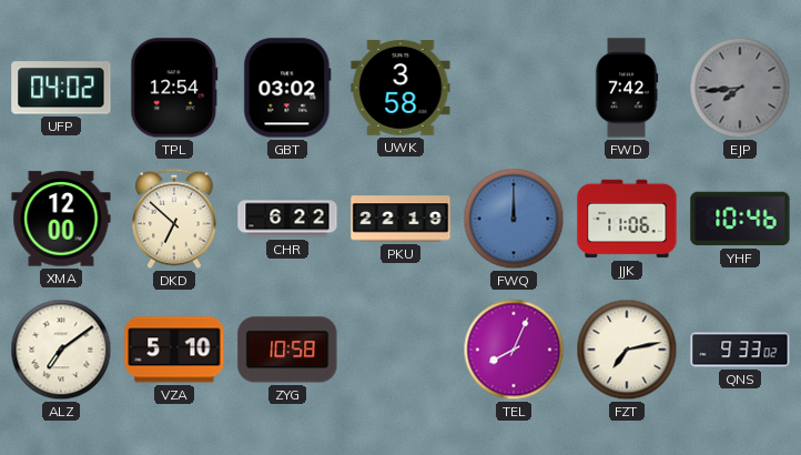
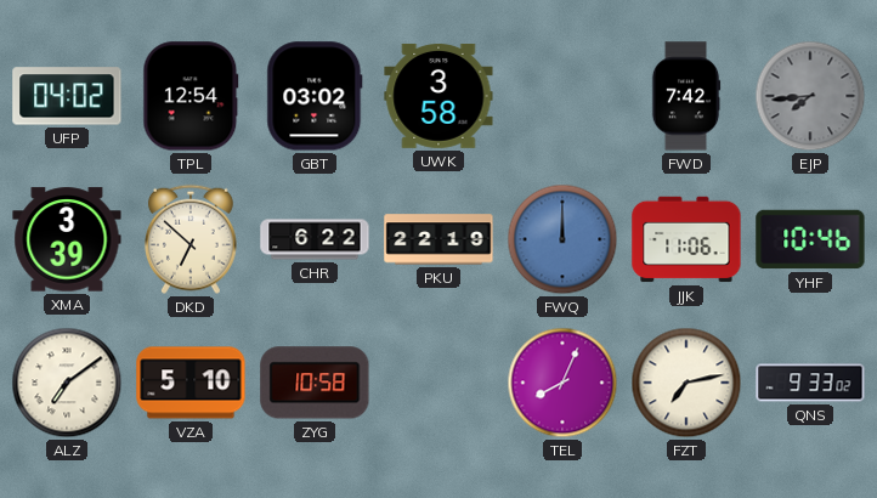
XMA: 12:00 -> 3:39
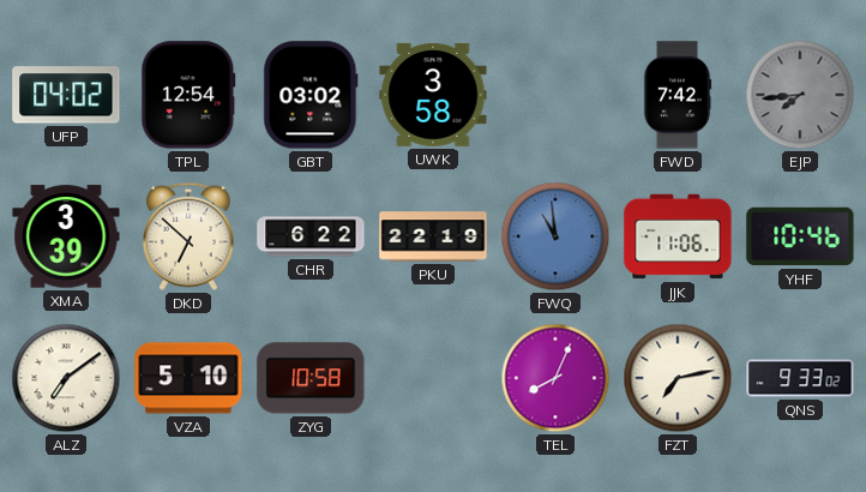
FWQ: 12:00 -> 10:59
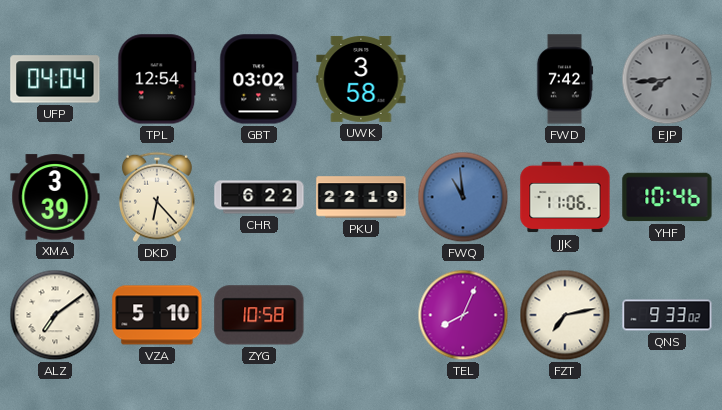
UFP: 04:02 -> 04:04
DKD: 6:52 -> 6:23
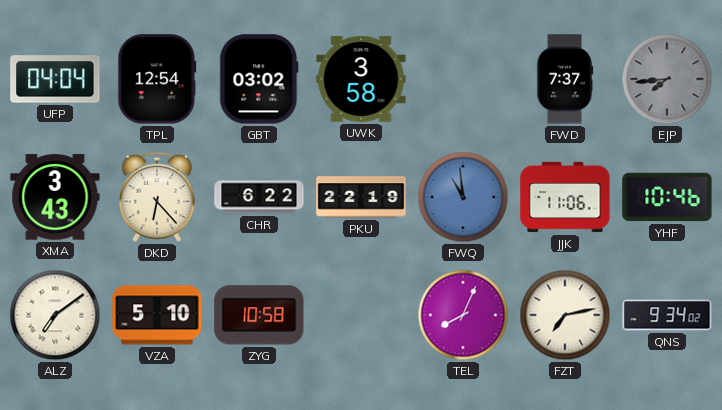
FWD: 7:42 -> 7:37
XMA: 3:39 -> 3:43
QNS: 9:33 -> 9:34
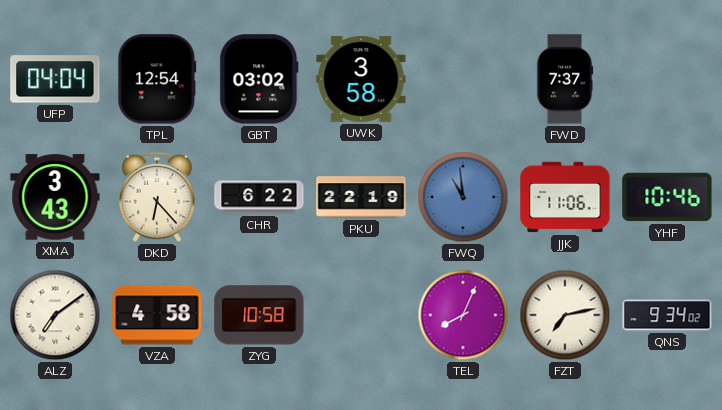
EJP: 7:44 -> none
VZA: 5:10 -> 4:58
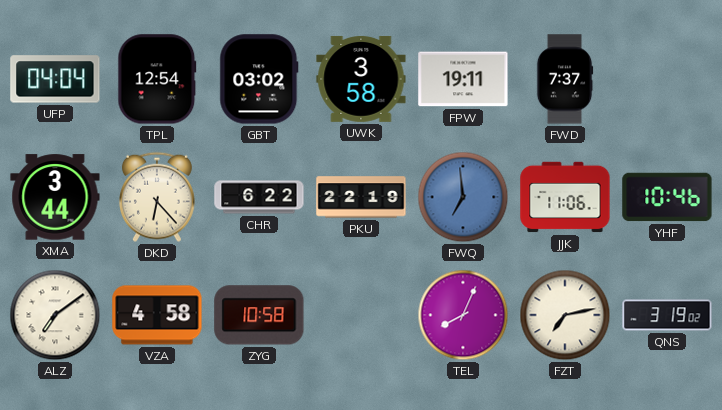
FPW: none -> 19:11
XMA: 3:43 -> 3:44
FWQ: 10:59 -> 6:59
QNS: 9:34 -> 3:19
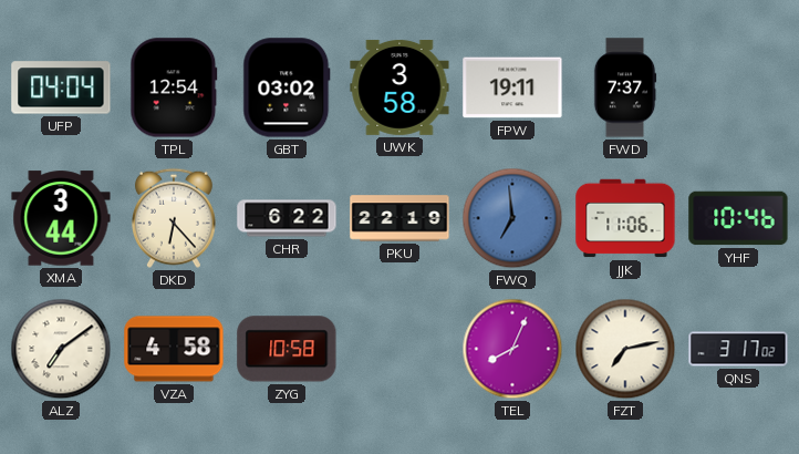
QNS: 3:19 -> 3:17
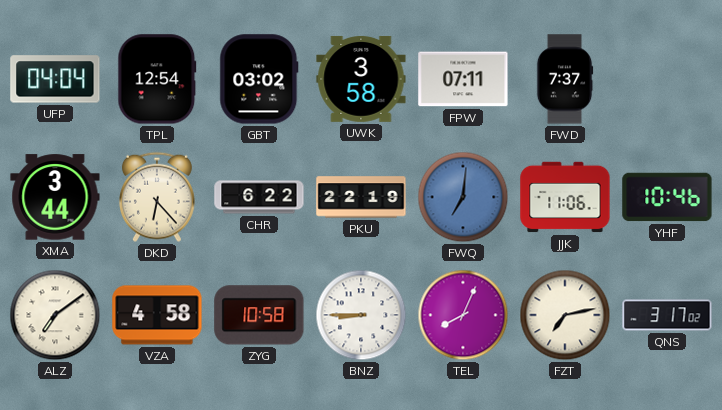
FPW: 19:11 -> 07:11
FWQ: 6:59 -> 7:01
BNZ: none -> 8:45
